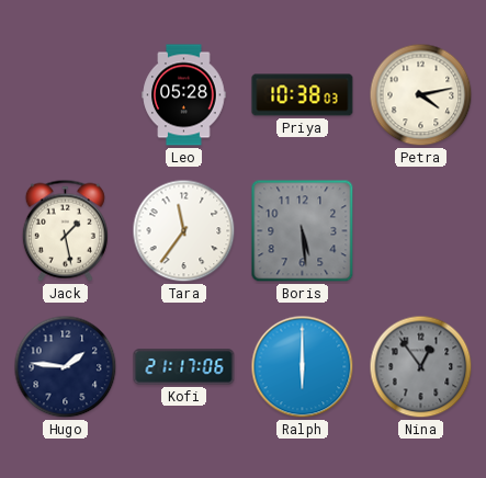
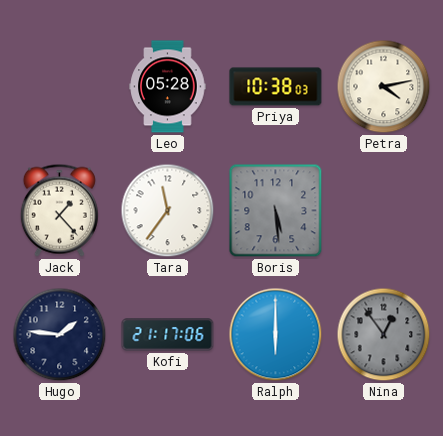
Jack: 1:28 -> 1:23
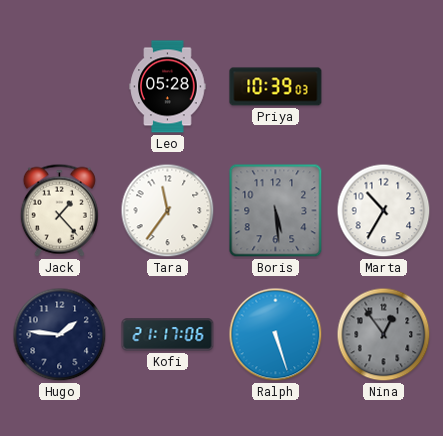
Priya: 10:38 -> 10:39
Petra: 4:13 -> none
Marta: none -> 10:35
Ralph: 6:00 -> 5:27
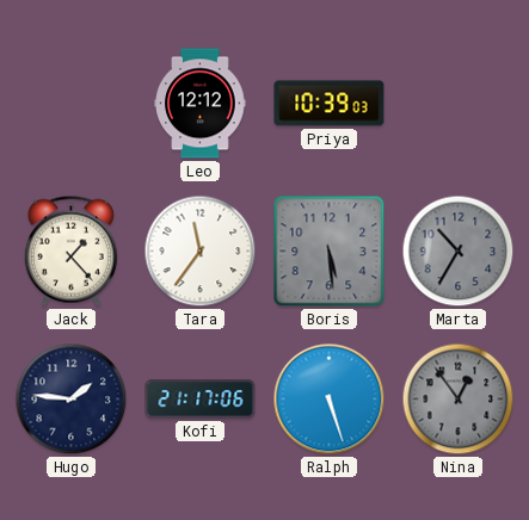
Leo: 05:28 -> 12:12
Marta dial: white -> grey
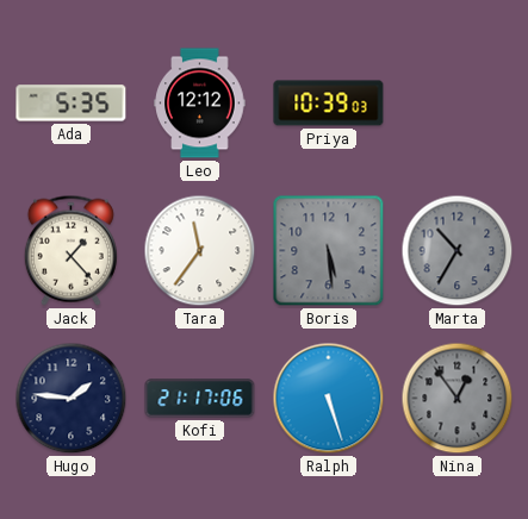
Ada: none -> 5:35
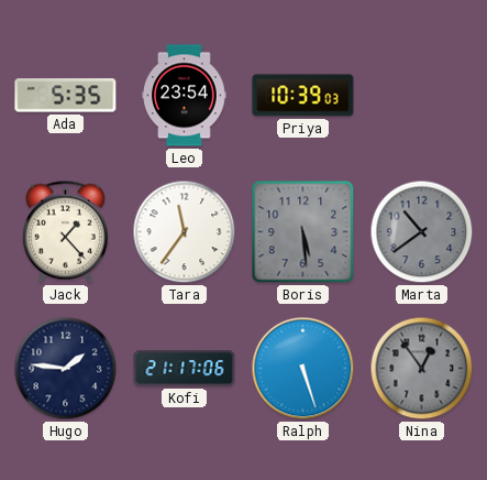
Leo: 12:12 -> 23:54
Marta: 10:35 -> 10:39
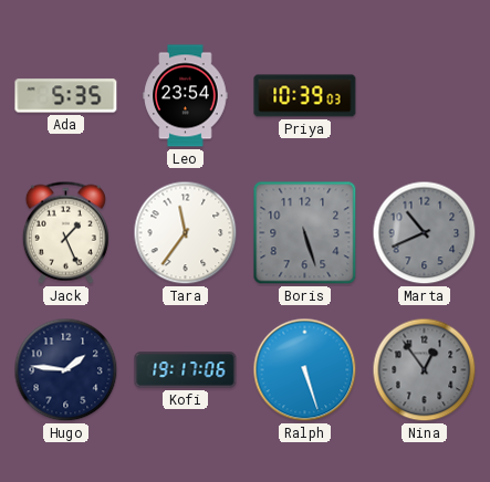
Jack: 1:23 -> 1:26
Boris: 5:29 -> 5:27
Marta: 10:39 -> 10:41
Kofi: 21:17 -> 19:17
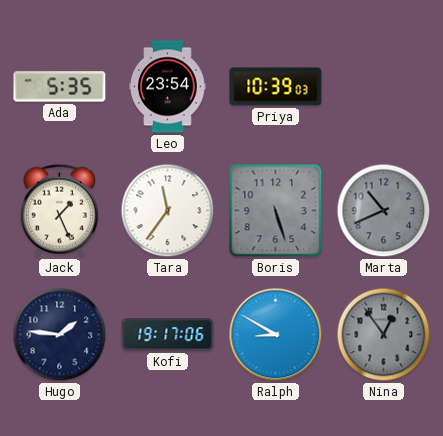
Ralph: 5:27 -> 8:50
